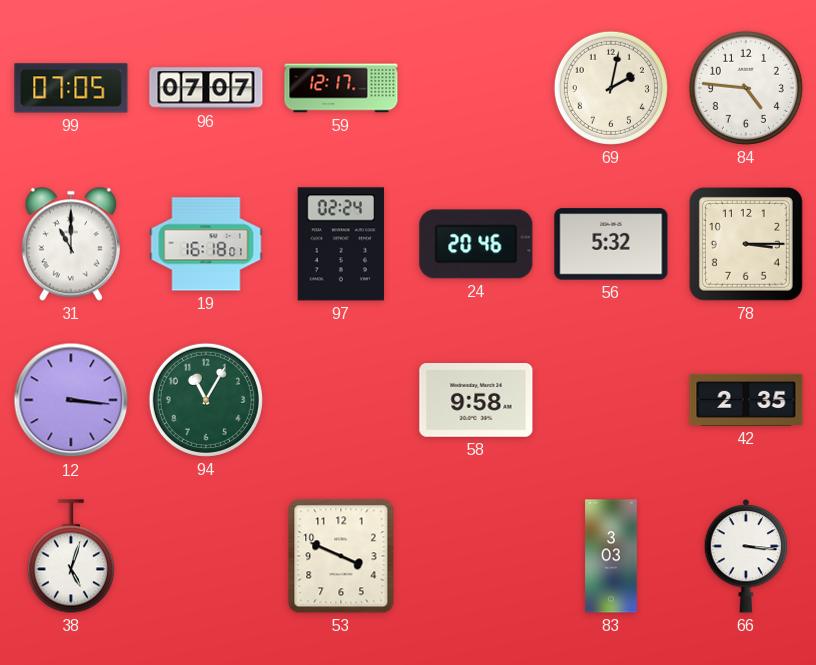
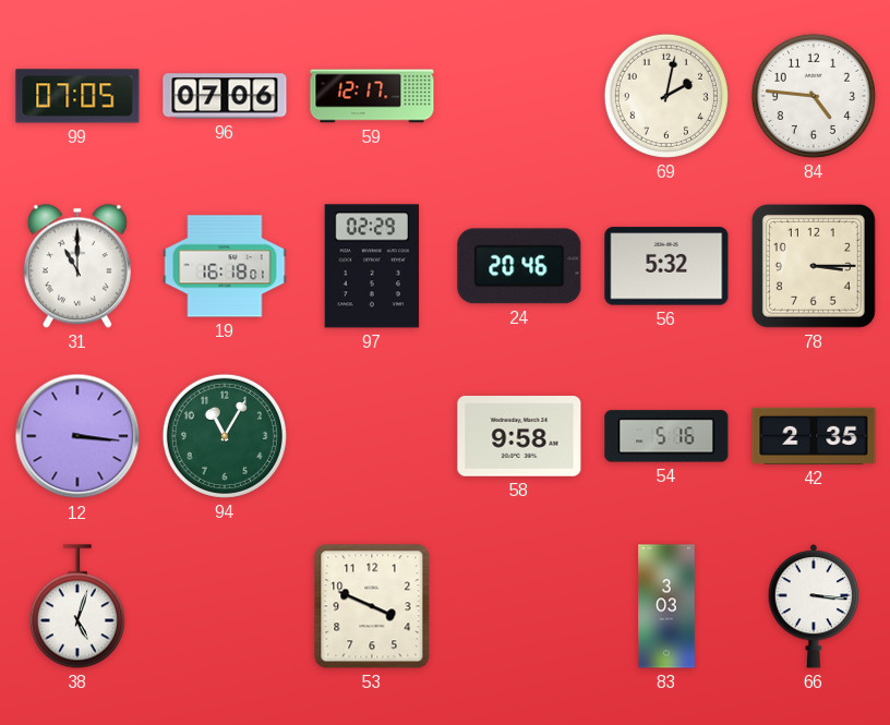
96: 07:07 -> 07:06
97: 02:24 -> 02:29
54: none -> 5:16
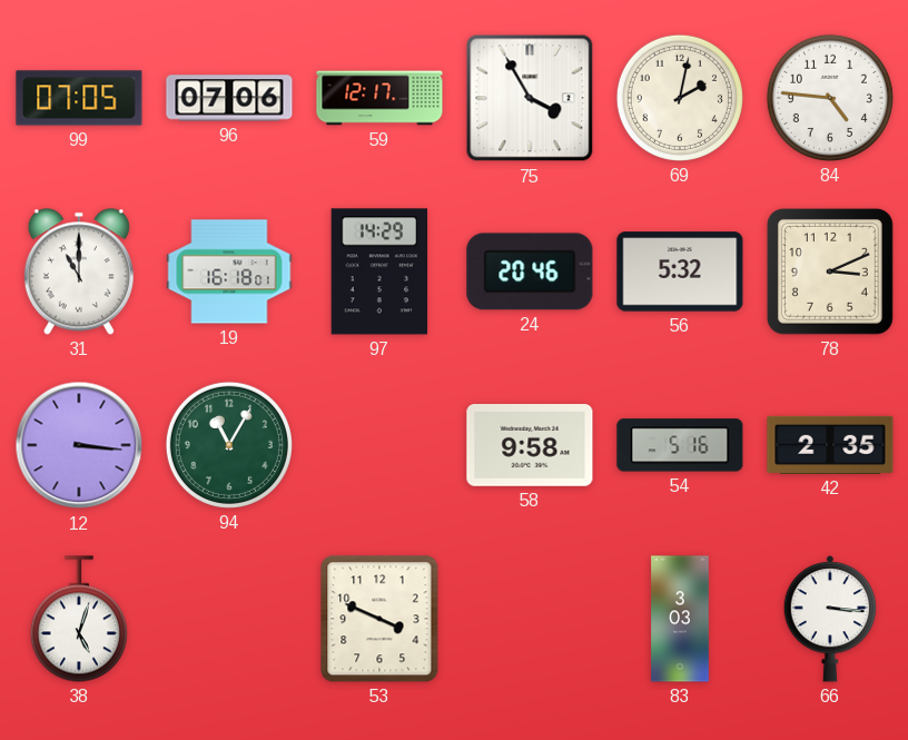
75: none -> 3:55
97: 02:29 -> 14:29
78: 3:15 -> 3:11
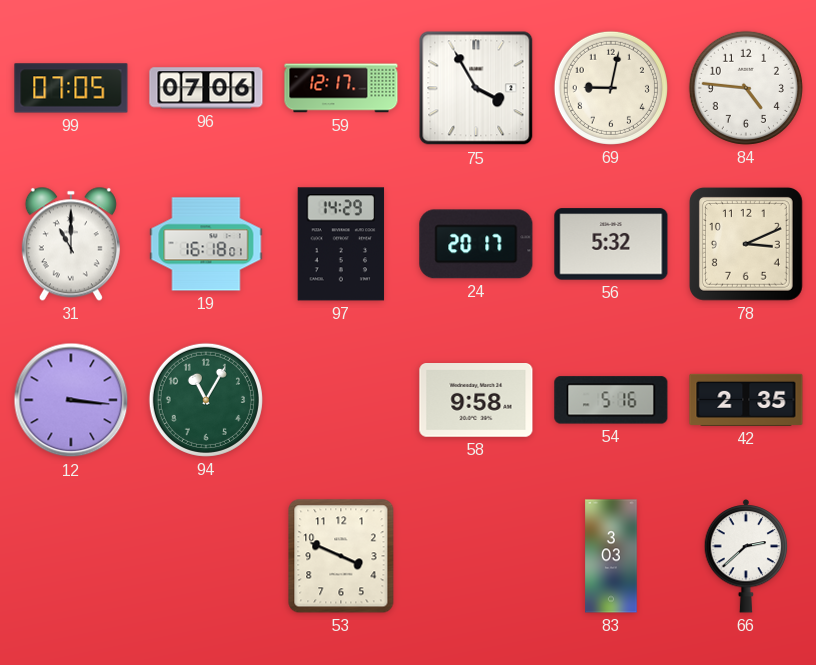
69: 2:02 -> 9:02
24: 20:46 -> 20:17
38: 5:03 -> none
66: 3:16 -> 2:38
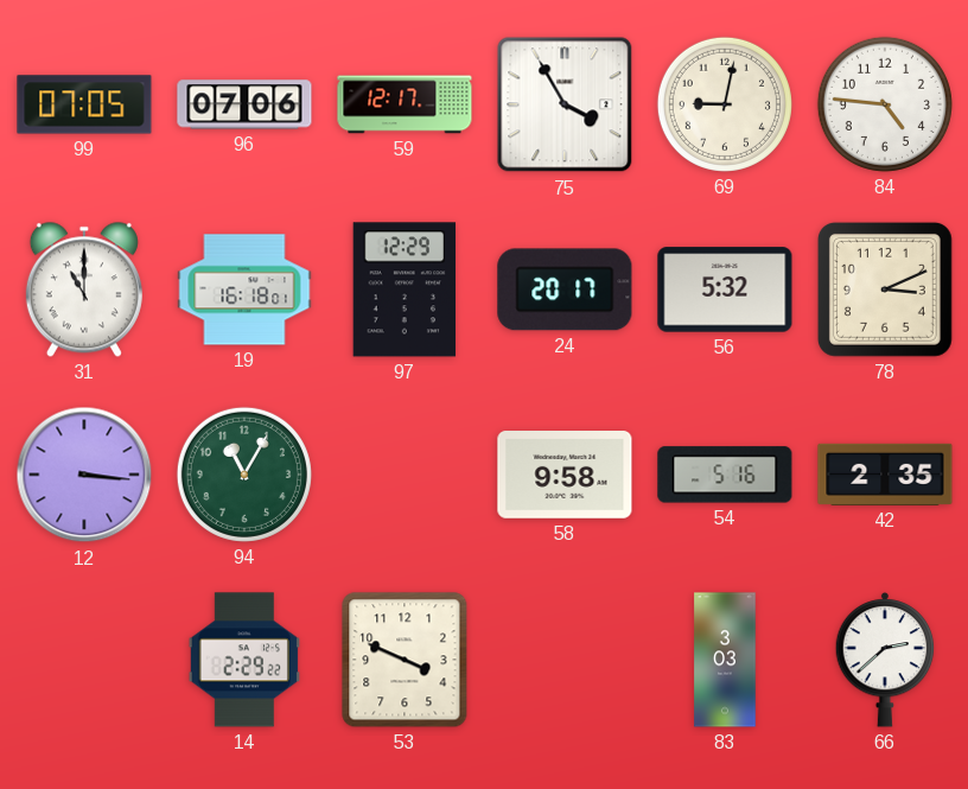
97: 14:29 -> 12:29
14: none -> 2:29
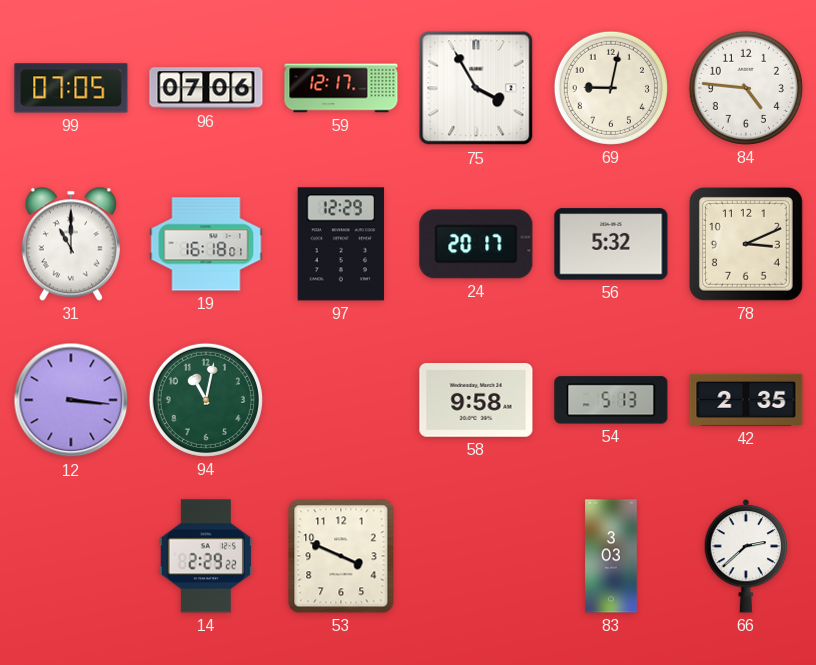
94: 11:05 -> 11:02
54: 5:16 -> 5:13
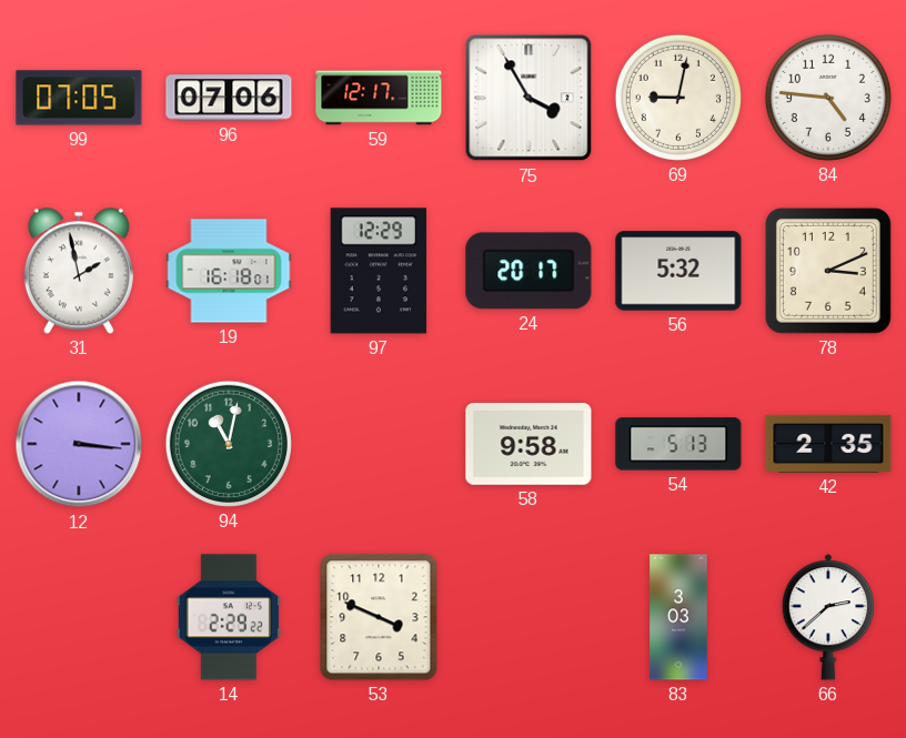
31: 11:00 -> 1:58
